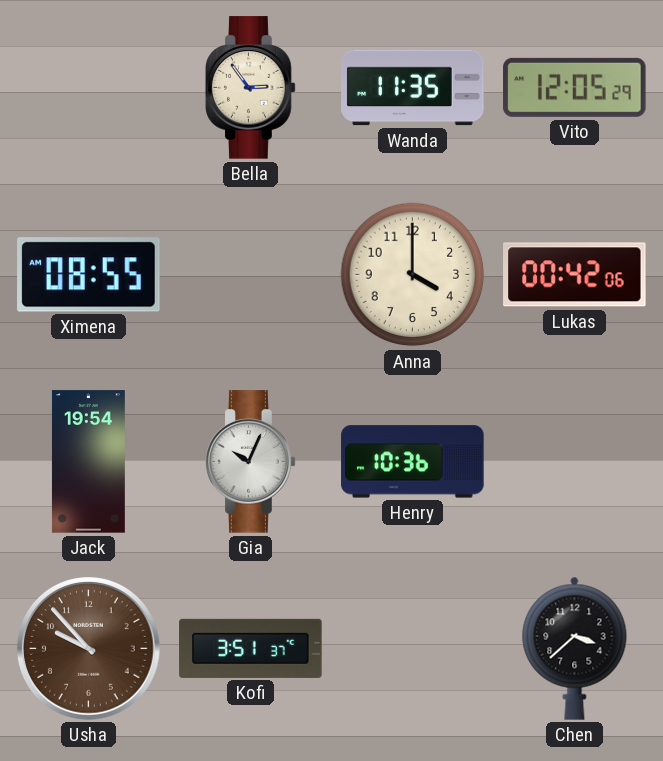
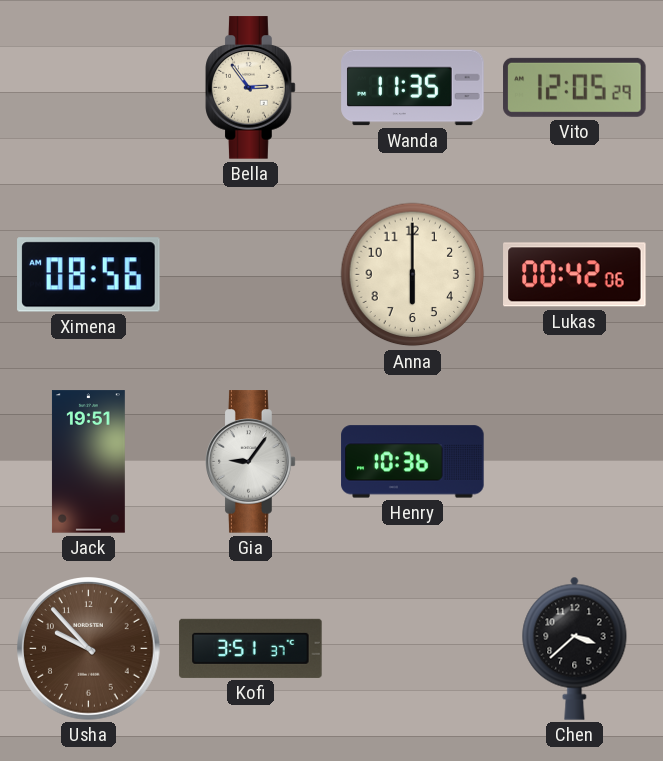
Ximena: 08:55 -> 08:56
Anna: 4:00 -> 6:00
Jack: 19:54 -> 19:51
Gia: 10:04 -> 9:06
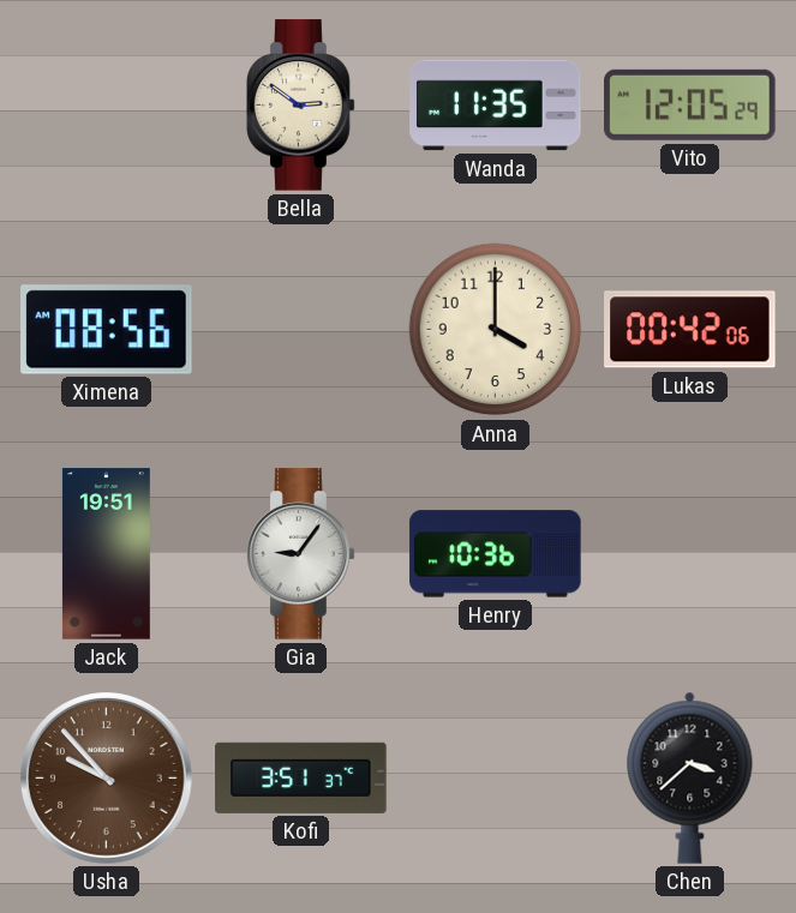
Bella: 2:54 -> 2:51
Anna: 6:00 -> 4:00
